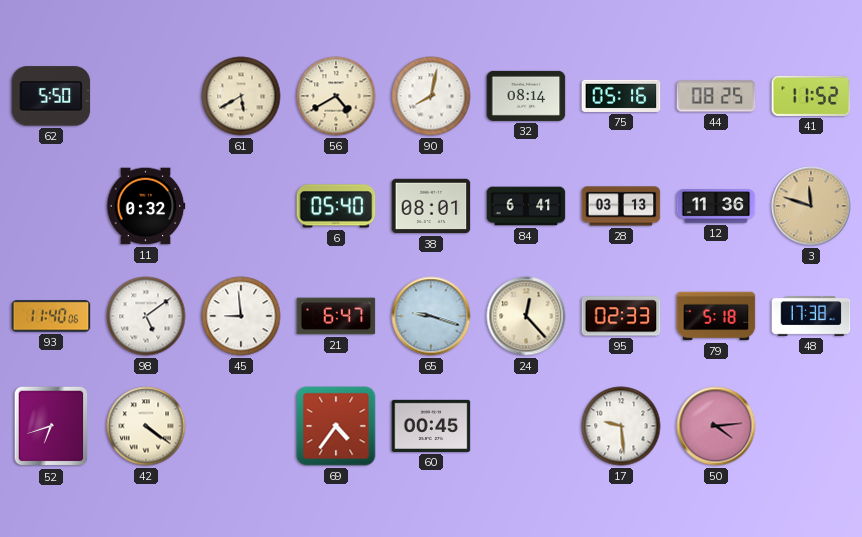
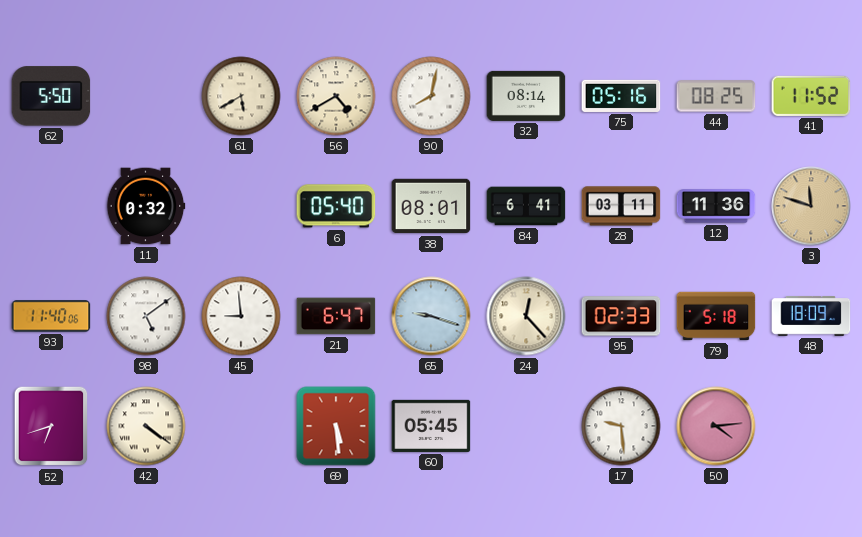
28: 03:13 -> 03:11
48: 17:38 -> 18:09
69: 4:36 -> 5:29
60: 00:45 -> 05:45
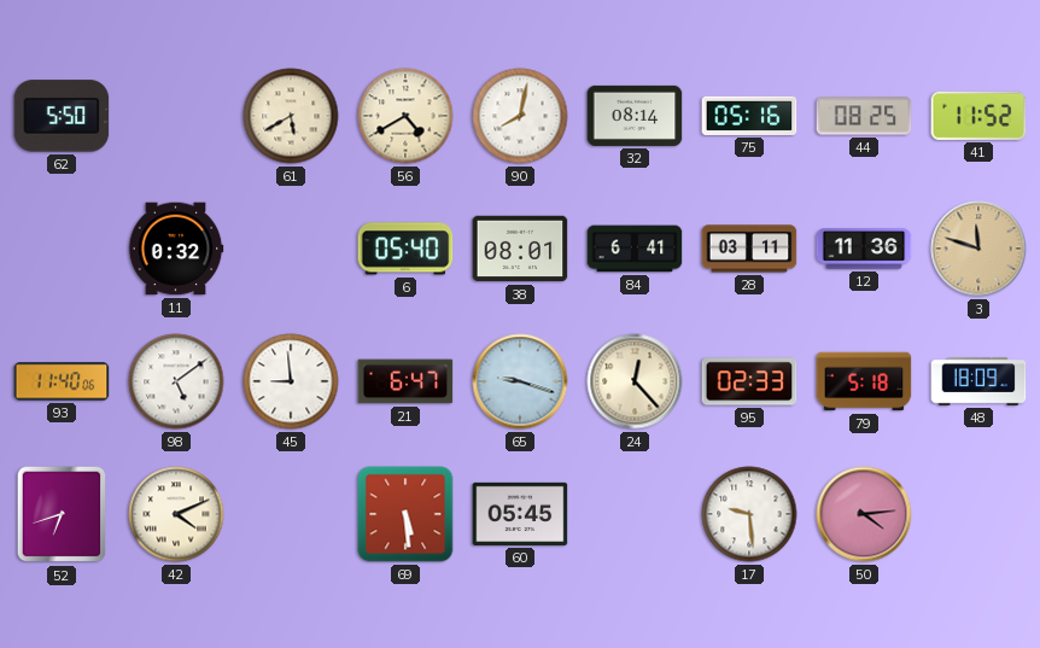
42: 4:21 -> 4:11
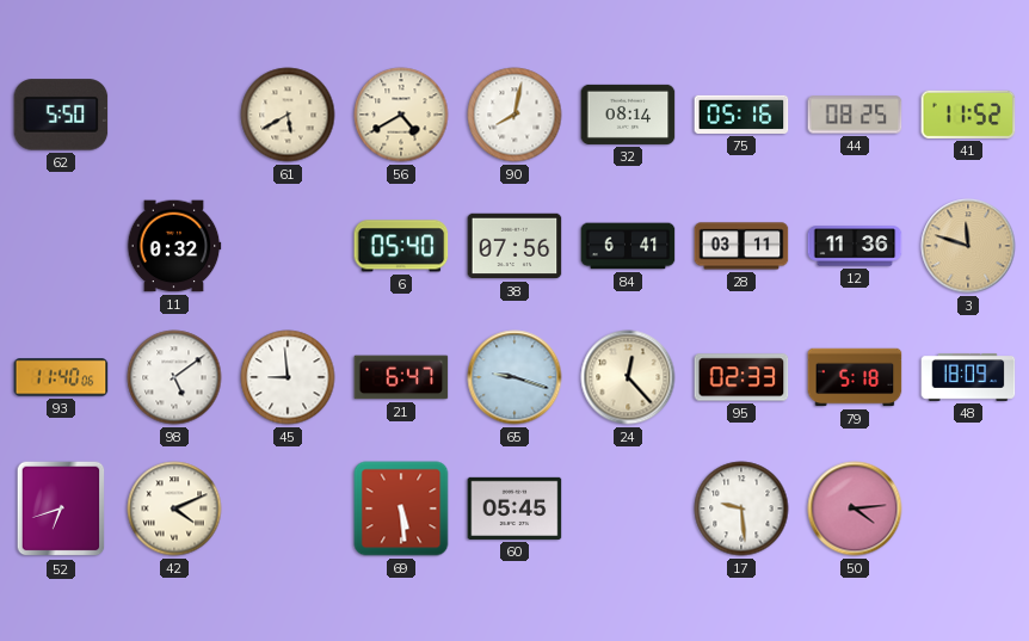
38: 08:01 -> 07:56
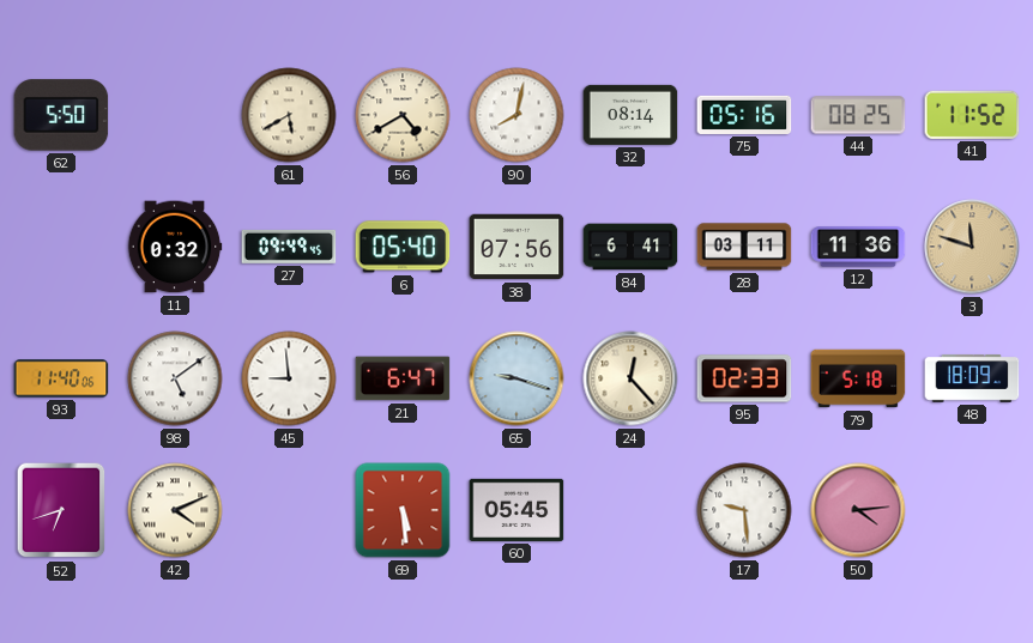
27: none -> 09:49
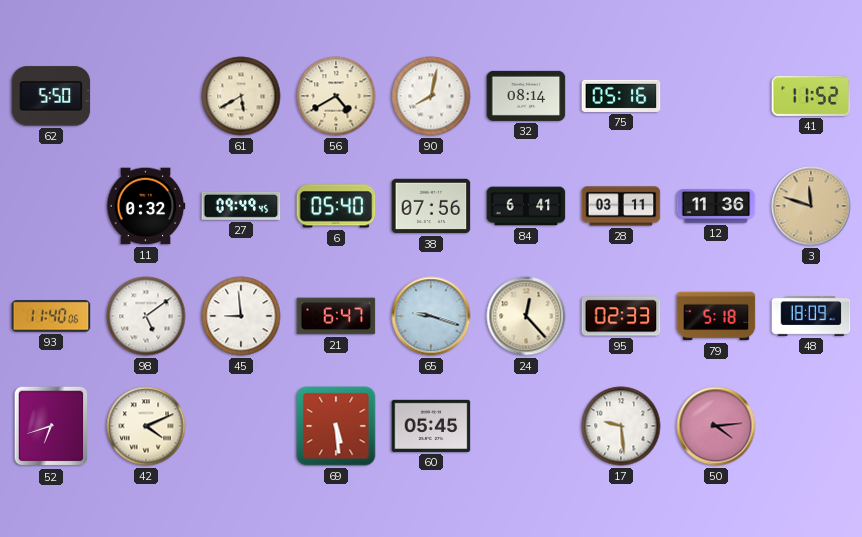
44: 08:25 -> none
